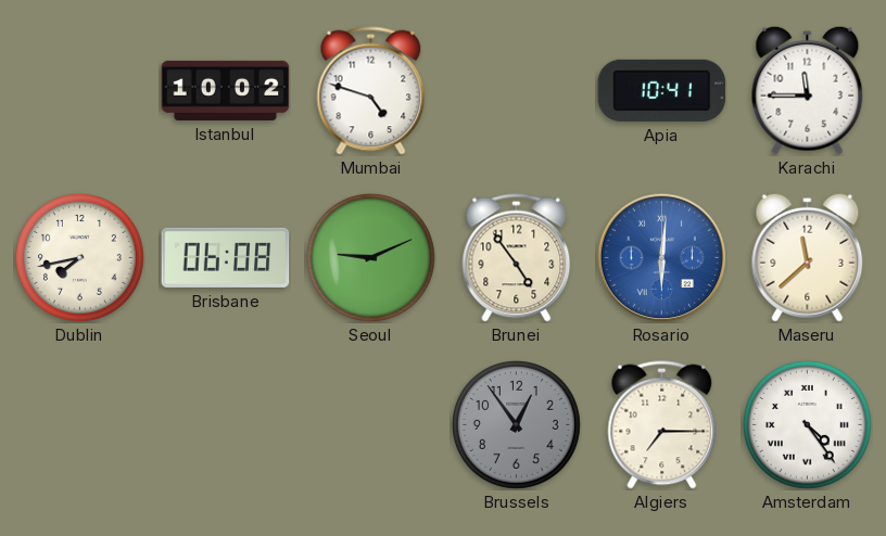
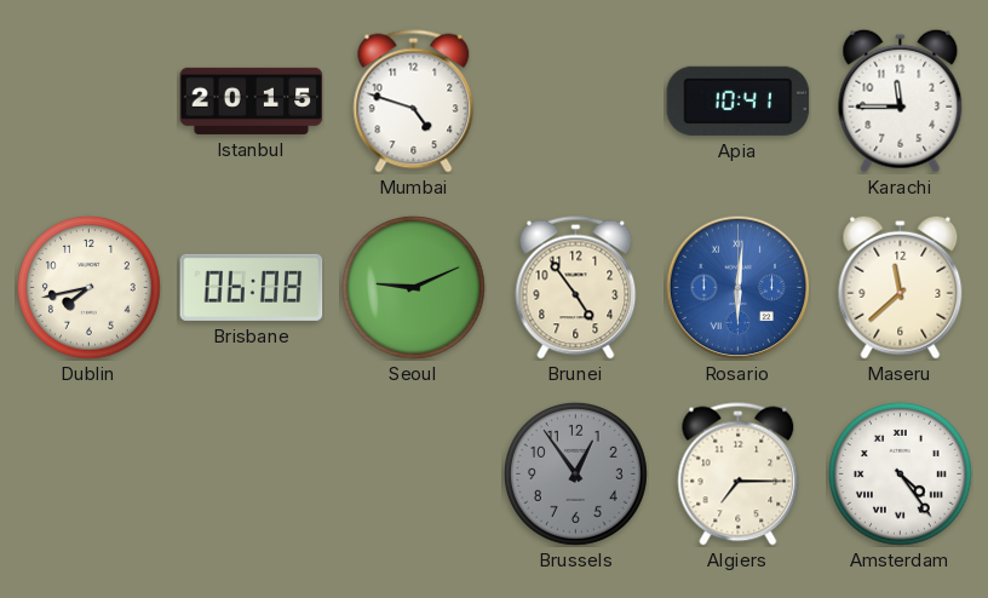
Istanbul: 10:02 -> 20:15
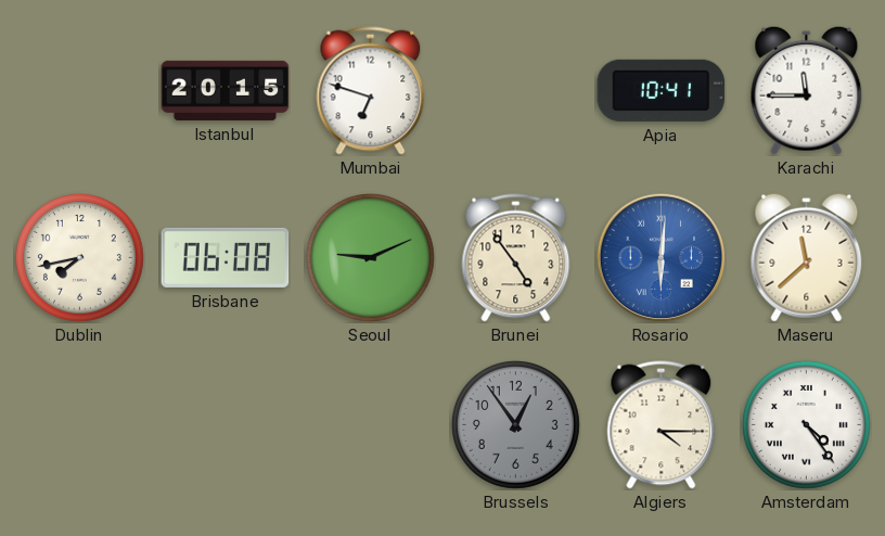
Mumbai: 4:48 -> 6:48
Algiers: 7:15 -> 4:15
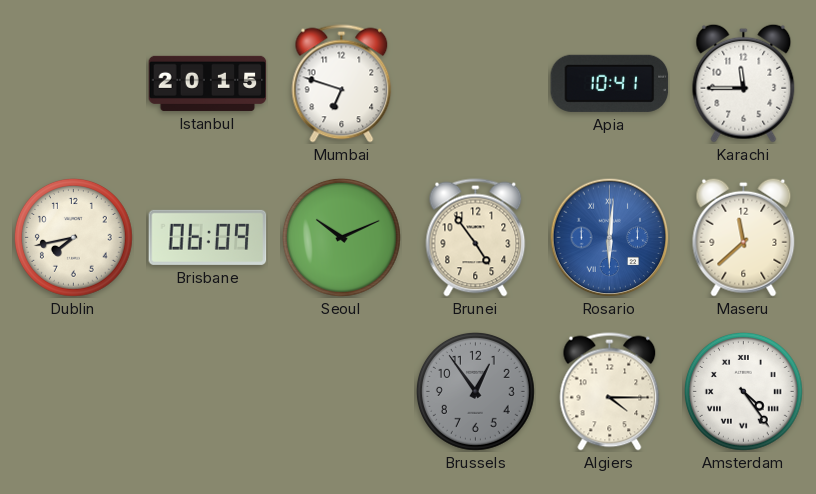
Brisbane: 06:08 -> 06:09
Seoul: 9:11 -> 10:11
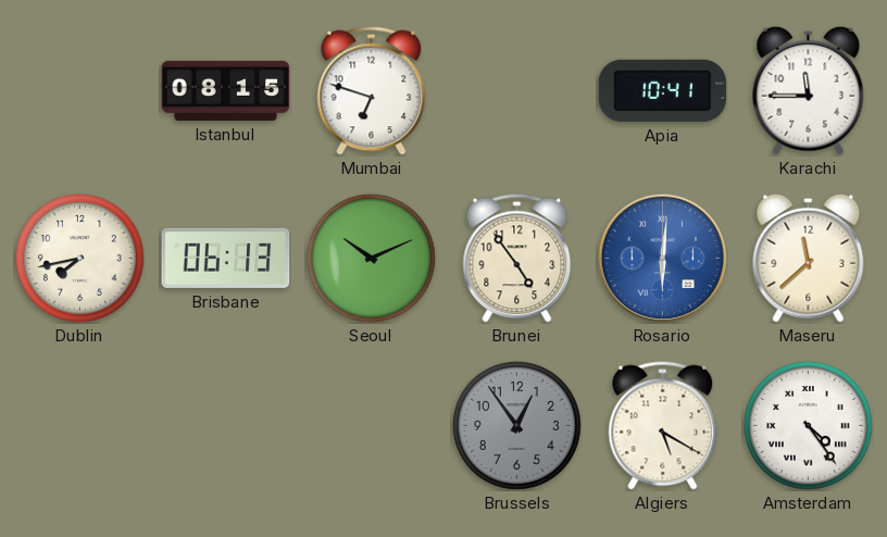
Istanbul: 20:15 -> 08:15
Brisbane: 06:09 -> 06:13
Algiers: 4:15 -> 5:20
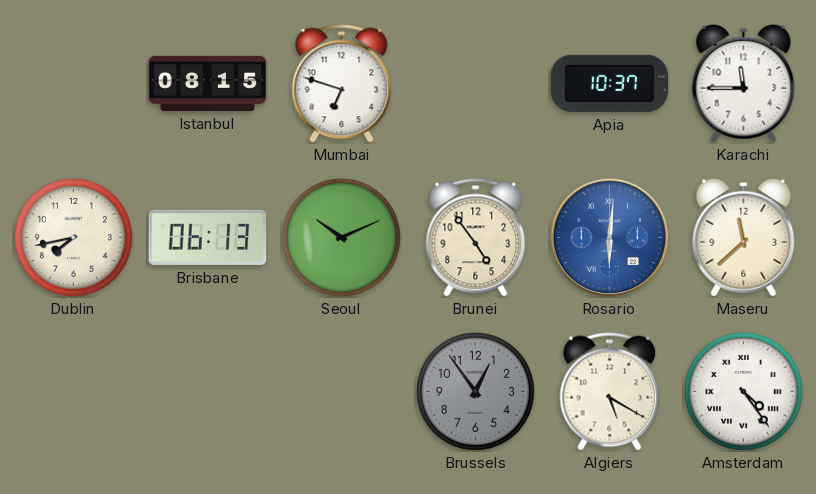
Apia: 10:41 -> 10:37
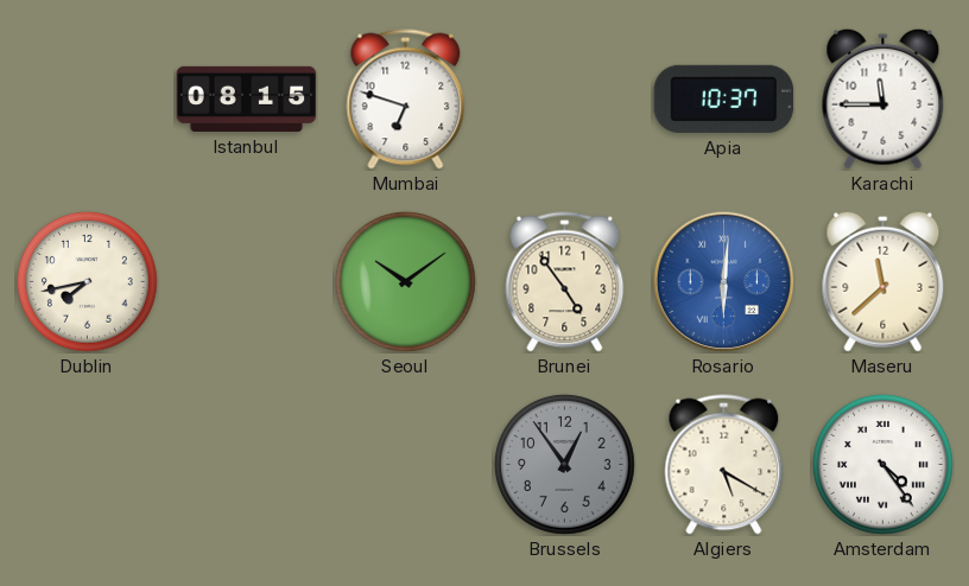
Brisbane: 06:13 -> none
Seoul: 10:11 -> 10:09
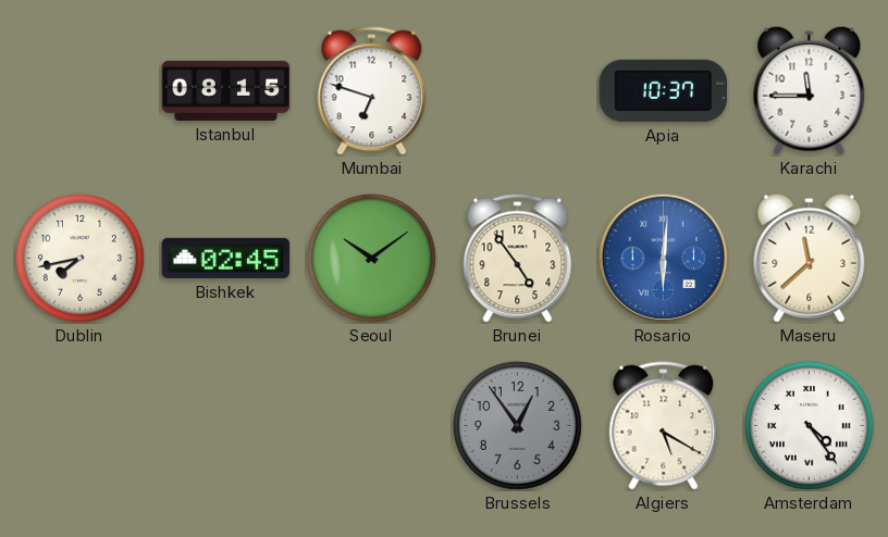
Bishkek: none -> 02:45
